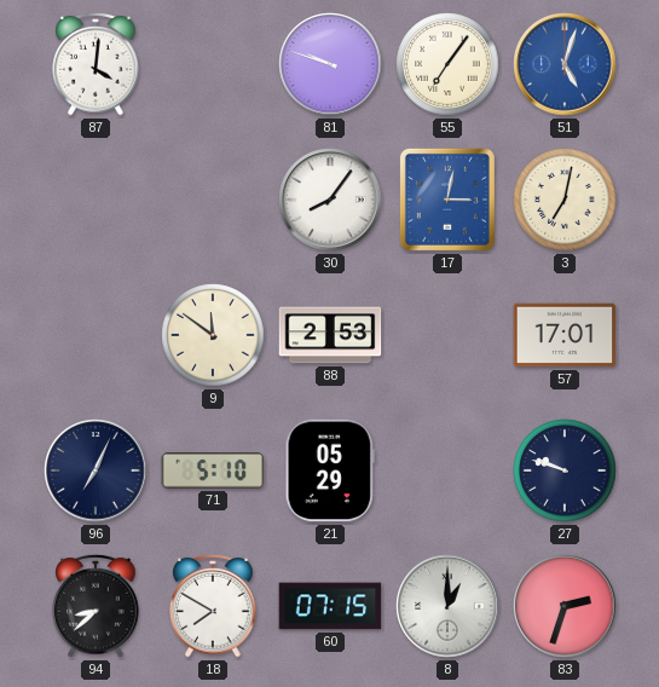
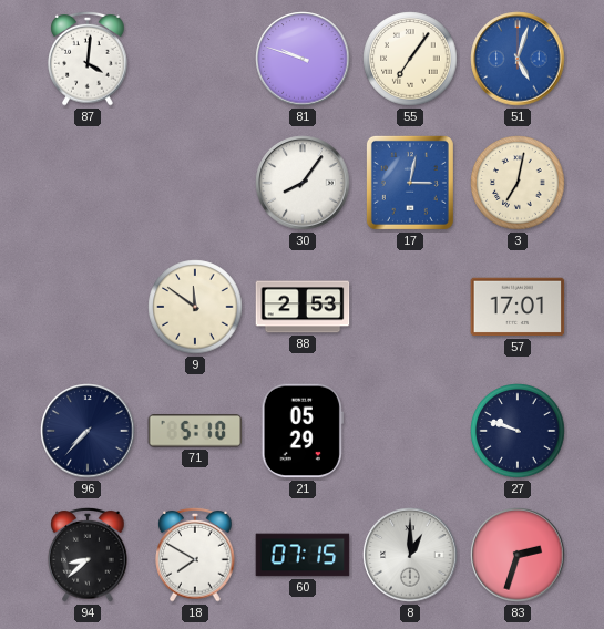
96: 7:04 -> 7:37
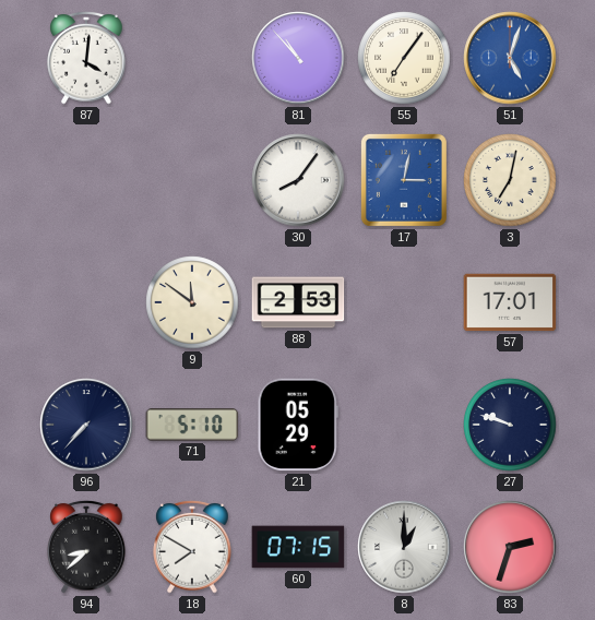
81: 9:48 -> 10:53
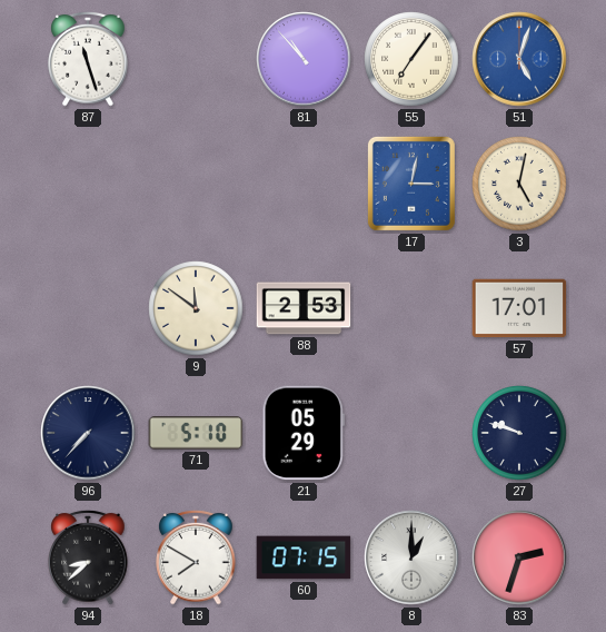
87: 4:01 -> 11:27
30: 8:06 -> none
3: 7:02 -> 5:02
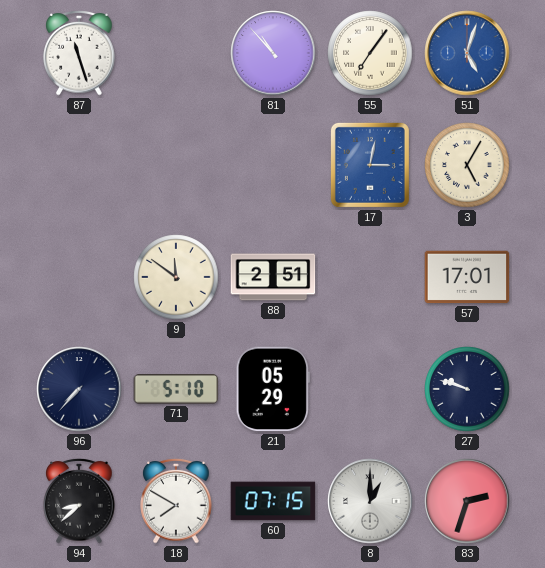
3: 5:02 -> 5:05
88: 2:53 -> 2:51
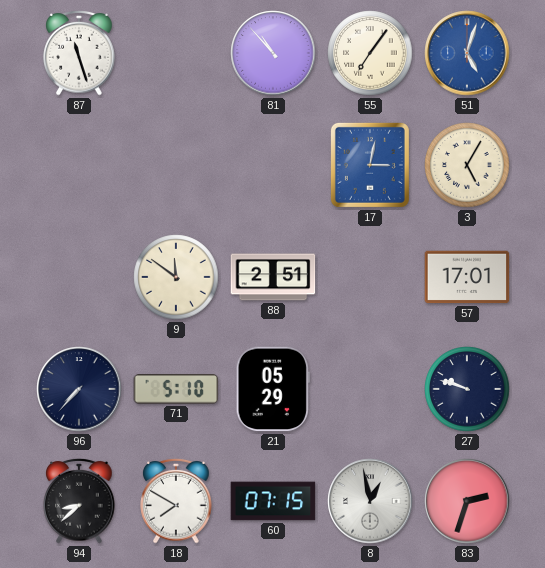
8: 1:00 -> 12:58
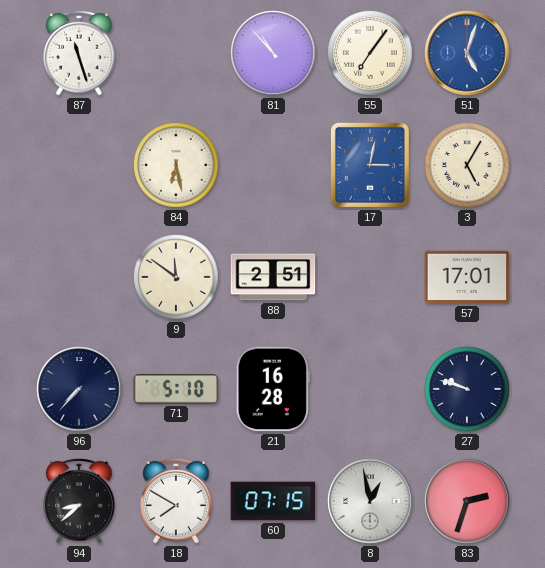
84: none -> 6:28
21: 05:29 -> 16:28
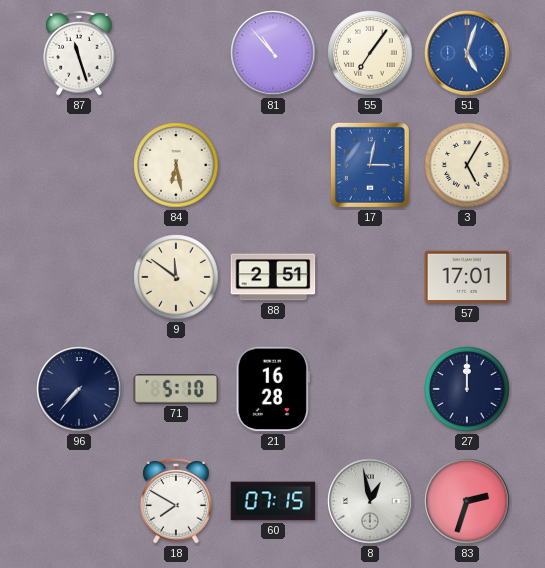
27: 9:48 -> 12:00
94: 8:38 -> none
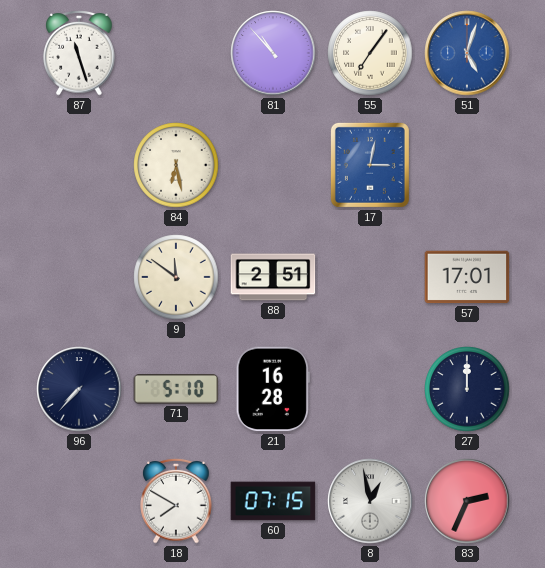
3: 5:05 -> none
83: 2:33 -> 2:34
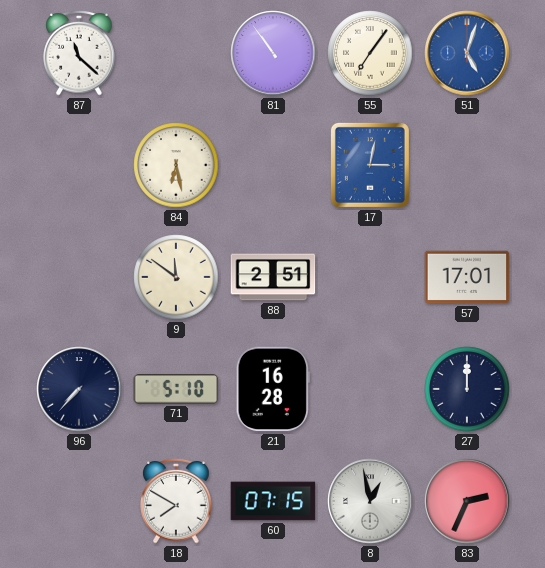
87: 11:27 -> 11:22
81: 10:53 -> 10:54
